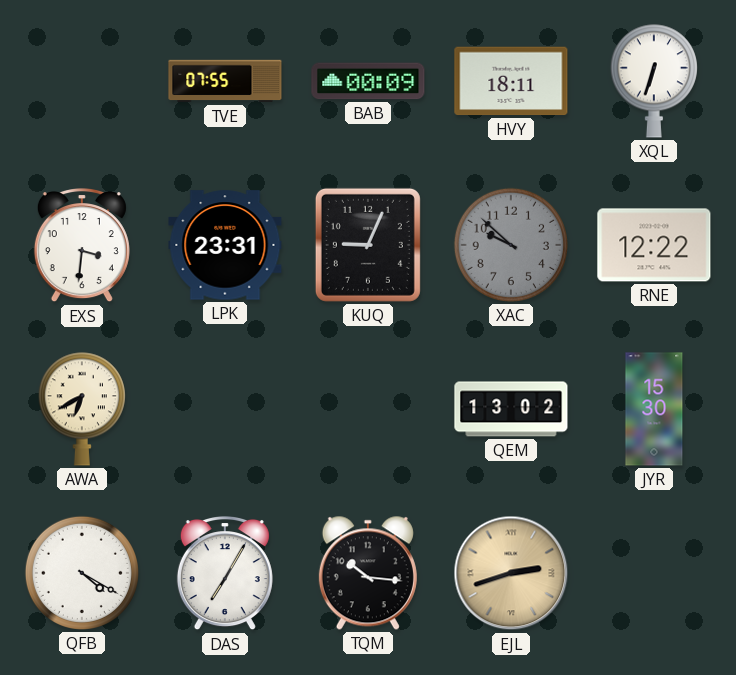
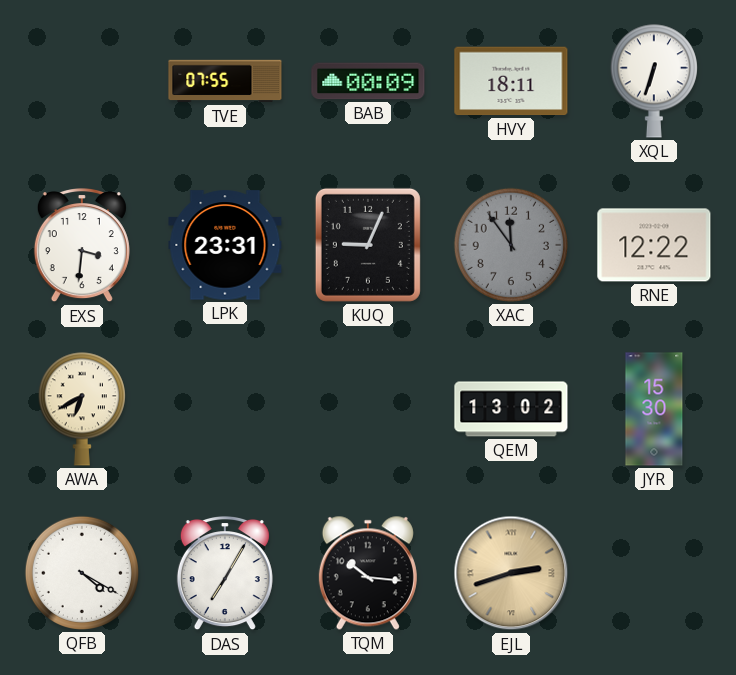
XAC: 9:52 -> 11:54
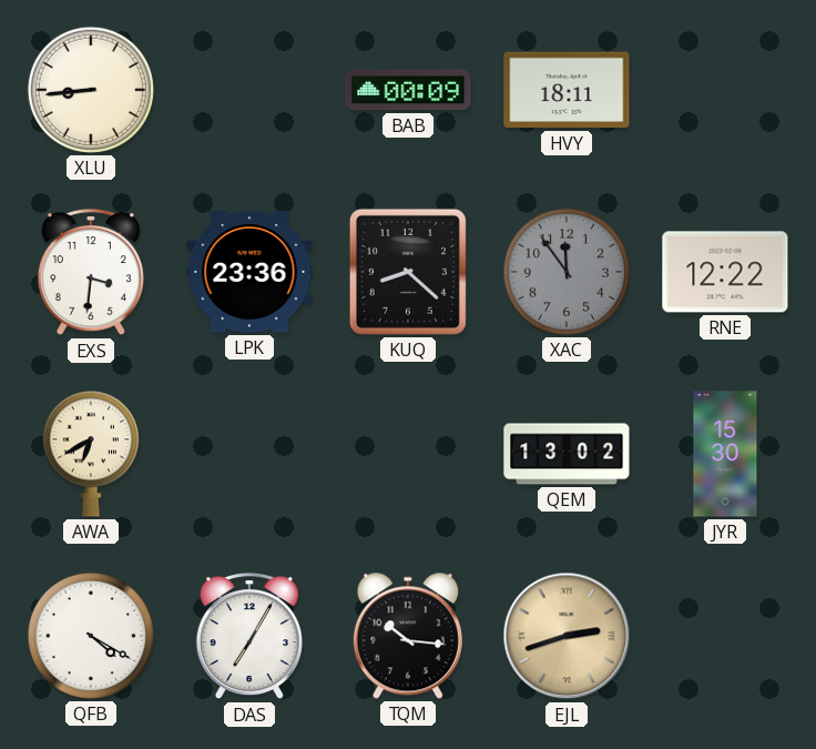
XLU: none -> 8:44
TVE: 07:55 -> none
XQL: 6:33 -> none
LPK: 23:31 -> 23:36
KUQ: 9:04 -> 8:22
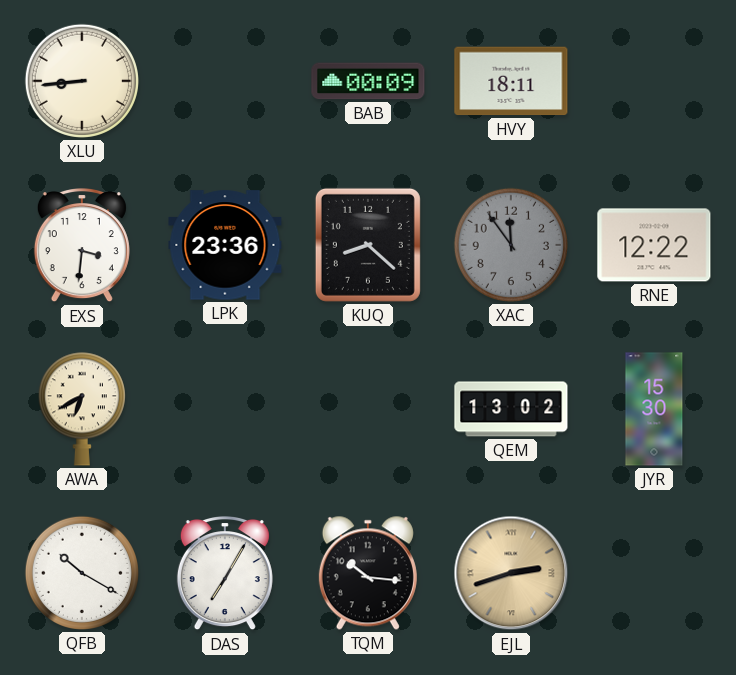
QFB: 4:20 -> 10:20
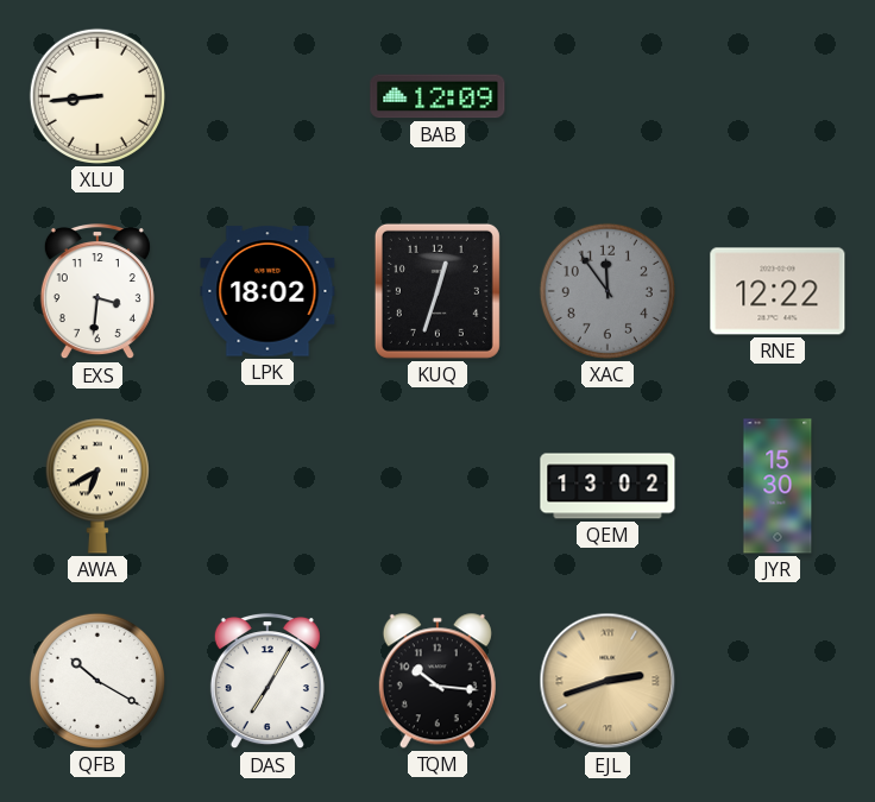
BAB: 00:09 -> 12:09
HVY: 18:11 -> none
LPK: 23:36 -> 18:02
KUQ: 8:22 -> 12:33
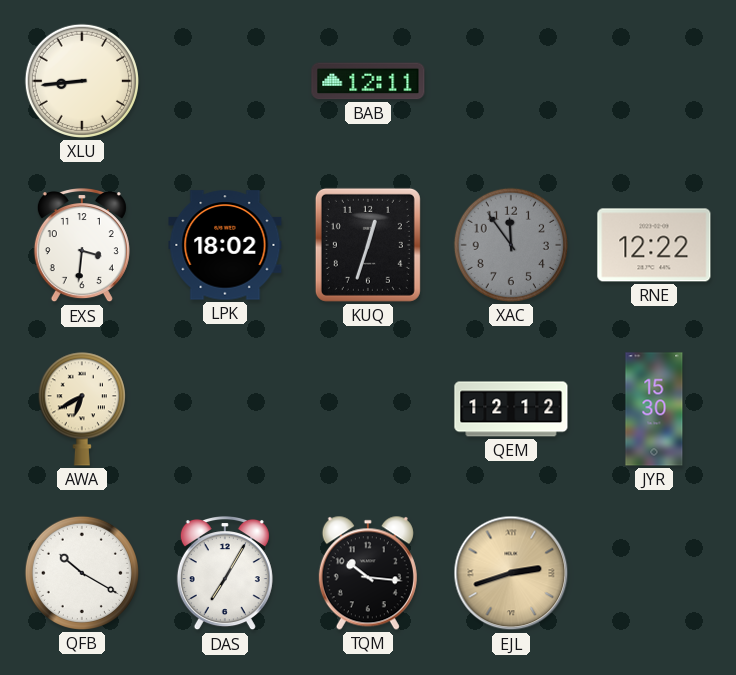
BAB: 12:09 -> 12:11
QEM: 13:02 -> 12:12
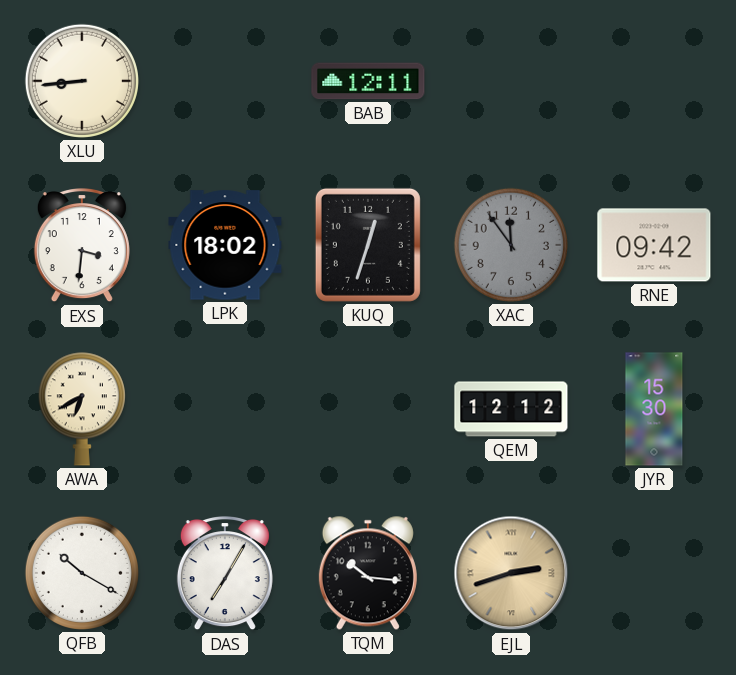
RNE: 12:22 -> 09:42
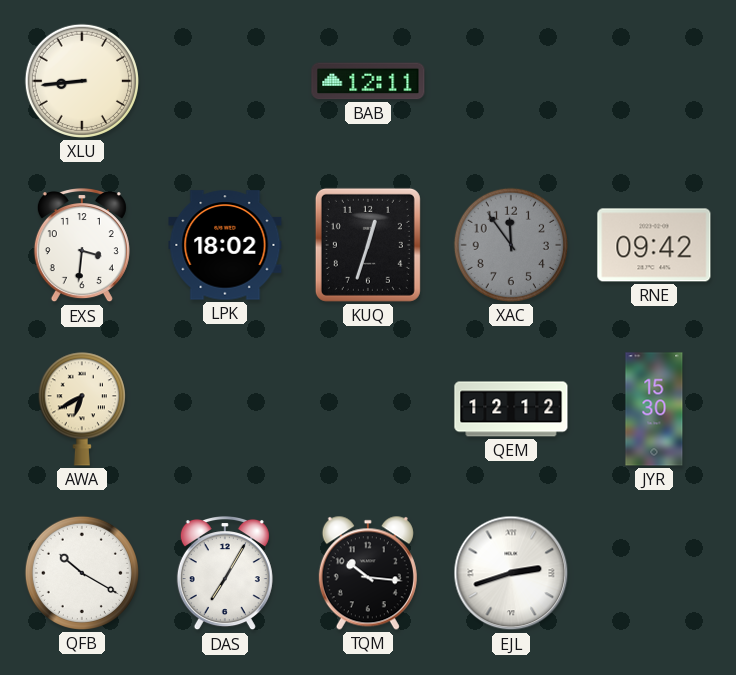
EJL dial: champagne -> white
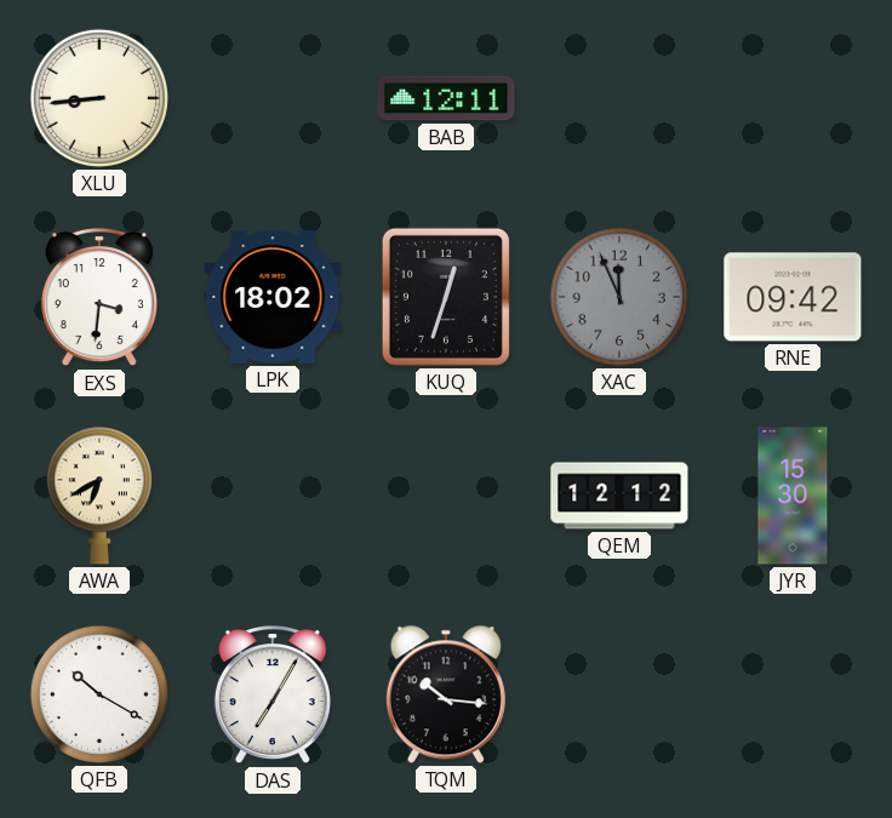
XAC: 11:54 -> 11:56
EJL: 2:42 -> none
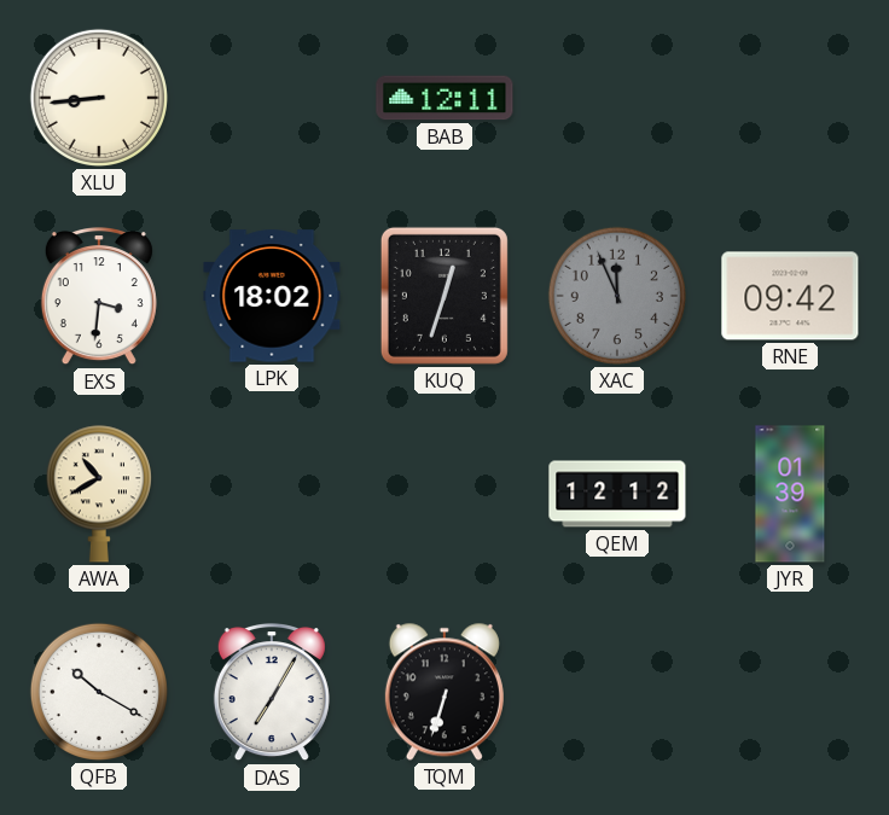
AWA: 6:40 -> 10:40
JYR: 15:30 -> 01:39
TQM: 10:16 -> 6:33
